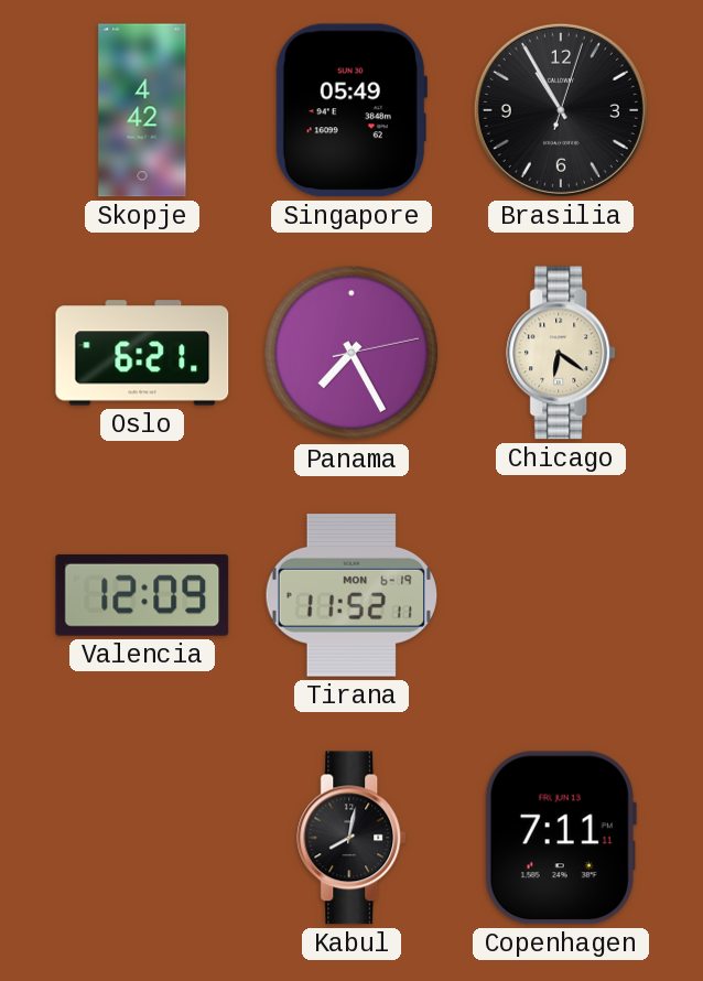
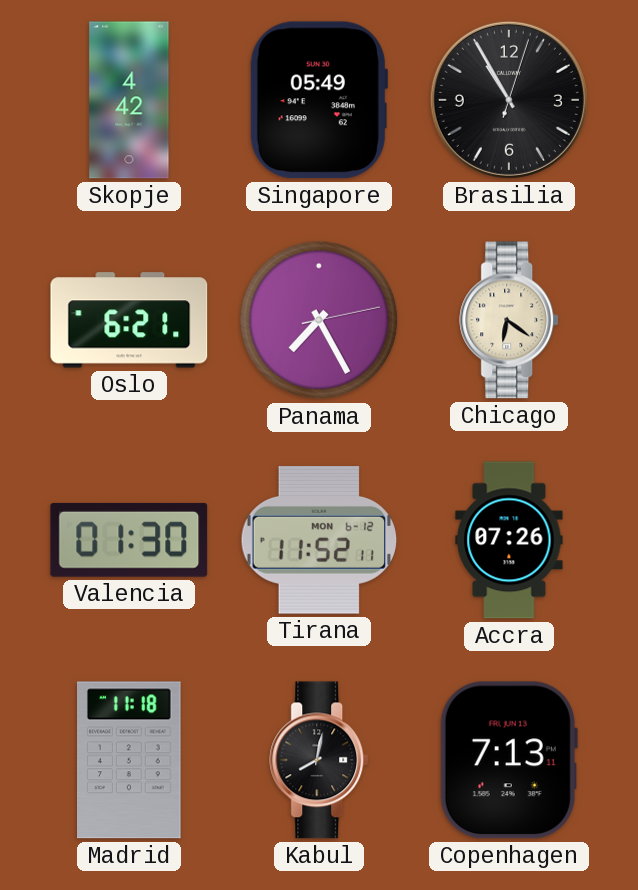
Valencia: 12:09 -> 01:30
Tirana date: MON 6-19 -> MON 6-12
Accra: none -> 07:26
Madrid: none -> 11:18
Copenhagen: 7:11 -> 7:13
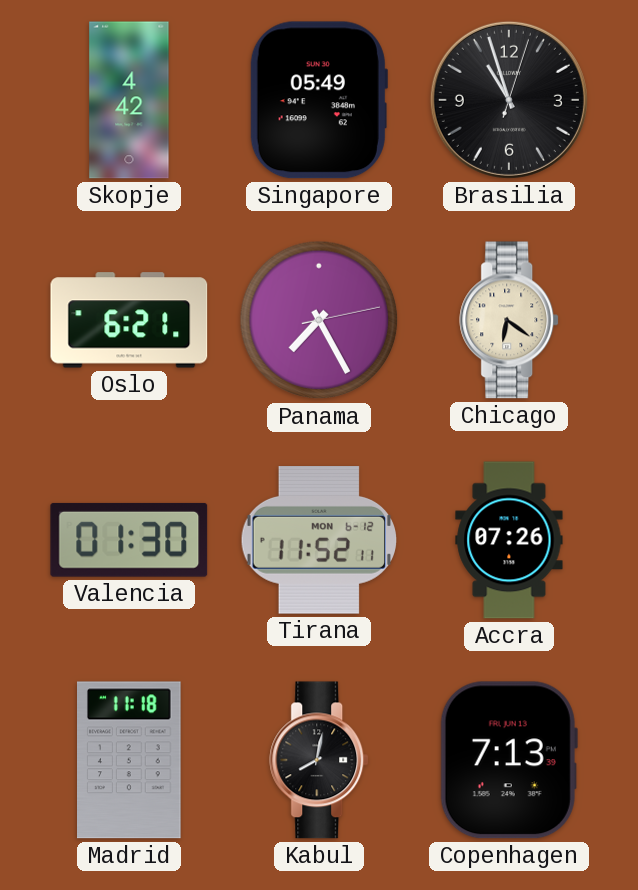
Brasilia: 10:55 -> 10:57
Copenhagen: 7:13:11 -> 7:13:39
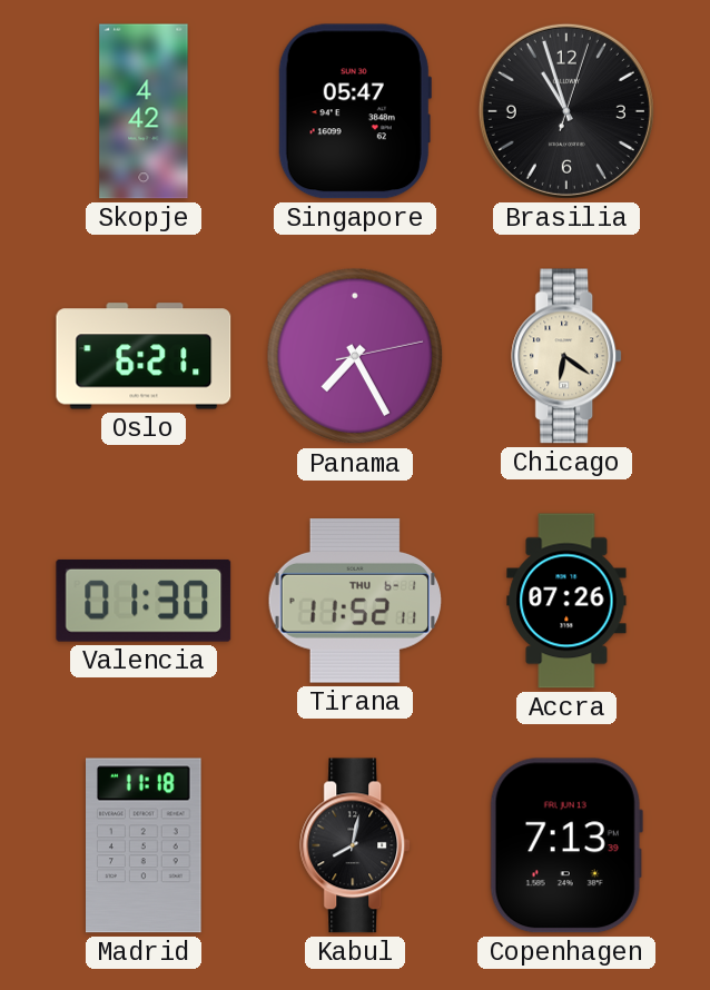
Singapore: 05:49 -> 05:47
Tirana date: MON 6-12 -> THU 6-1
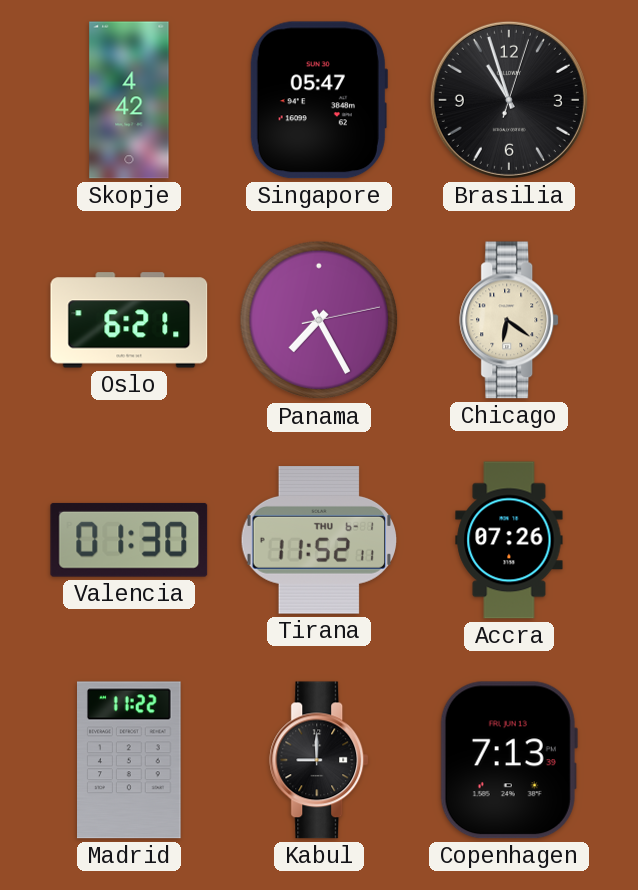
Madrid: 11:18 -> 11:22
Kabul: 8:02 -> 9:00
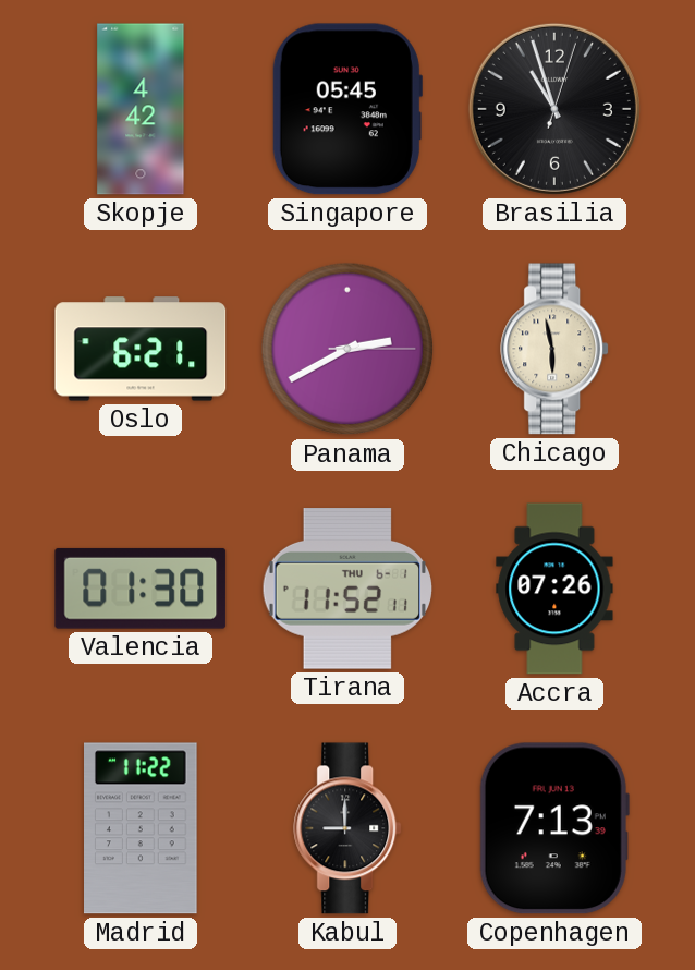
Singapore: 05:47 -> 05:45
Panama: 7:25 -> 2:40
Chicago: 6:21 -> 5:58
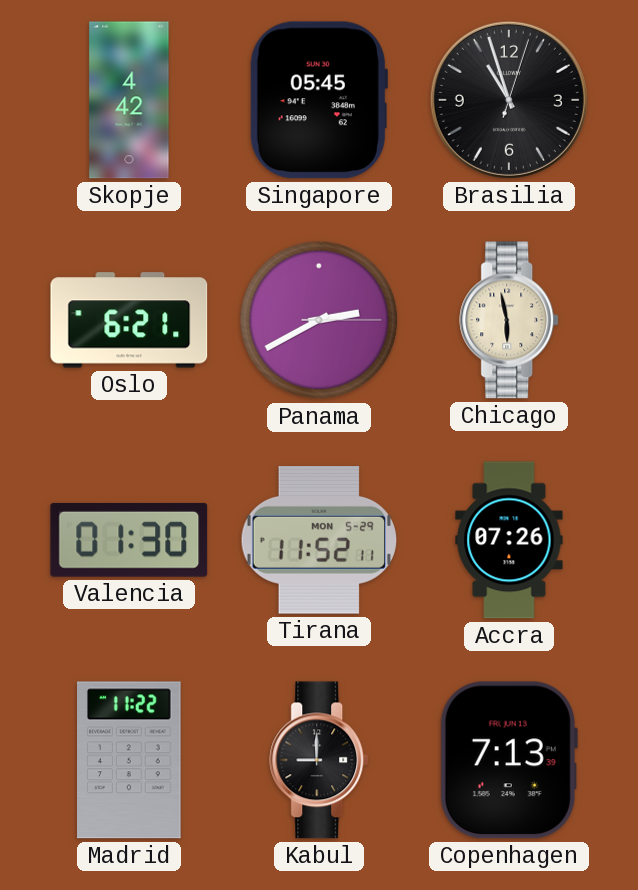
Tirana date: THU 6-1 -> MON 5-29
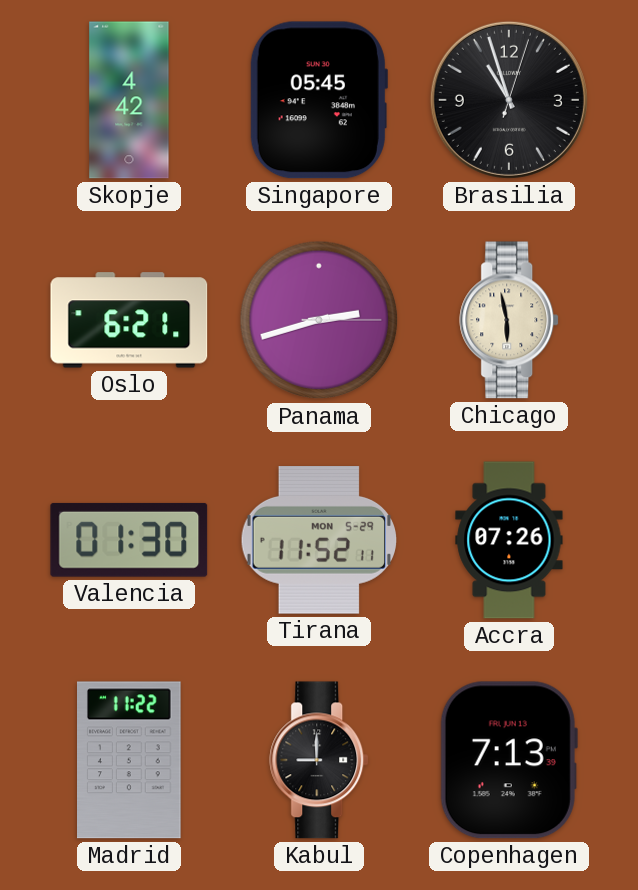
Panama: 2:40 -> 2:42
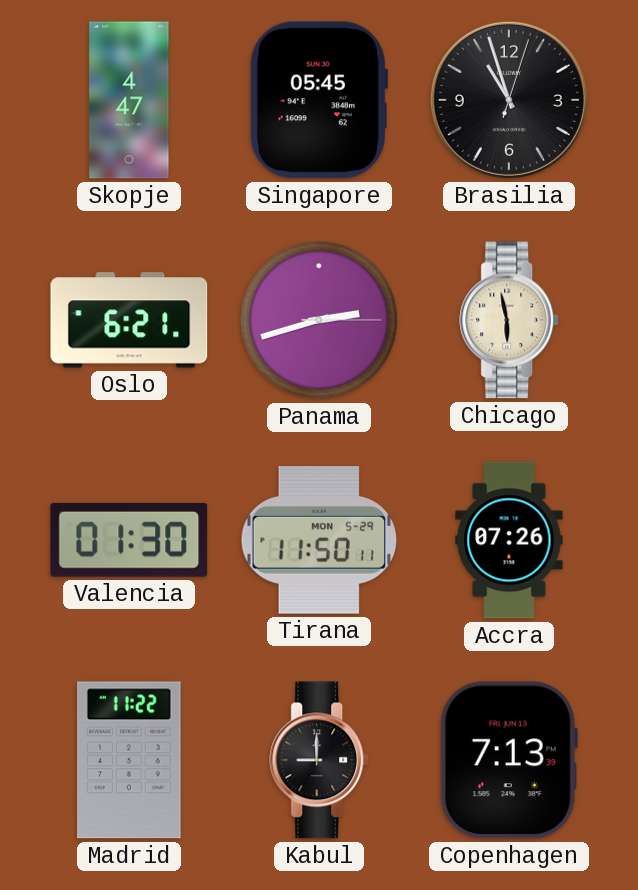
Skopje: 4:42 -> 4:47
Tirana: 11:52 -> 11:50
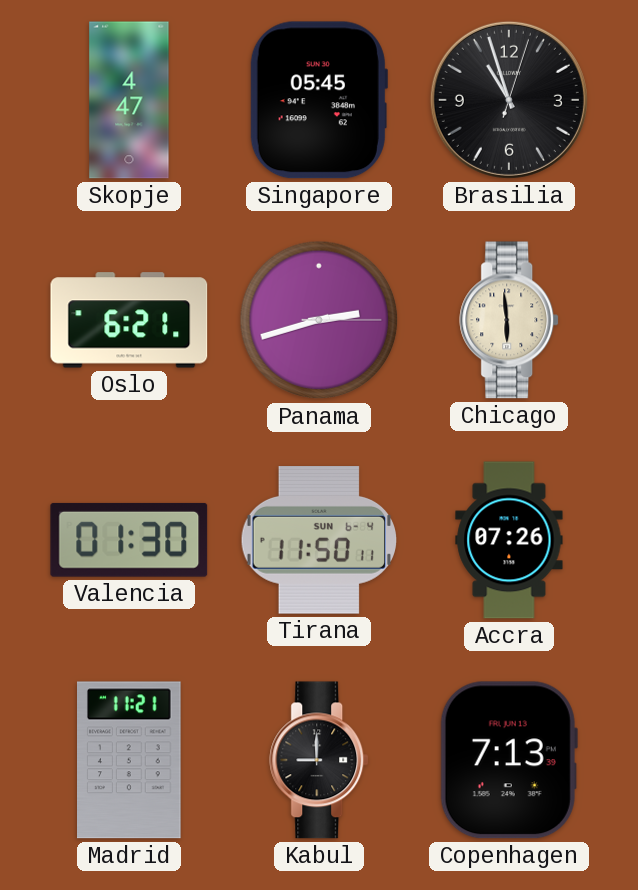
Chicago: 5:58 -> 5:59
Tirana date: MON 5-29 -> SUN 6-4
Madrid: 11:22 -> 11:21
